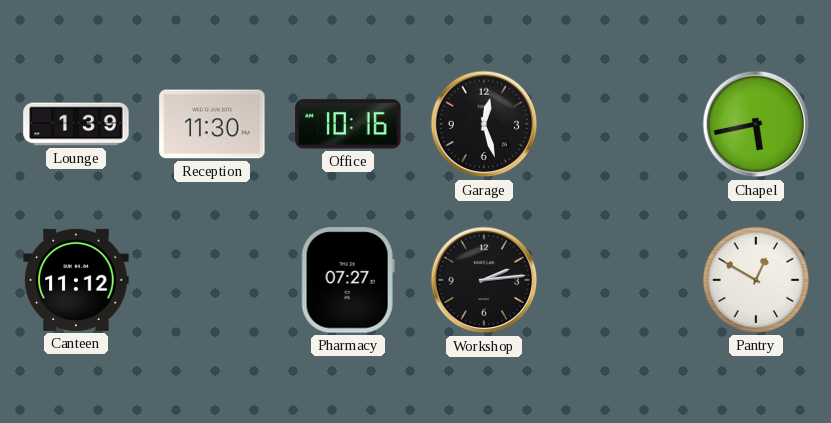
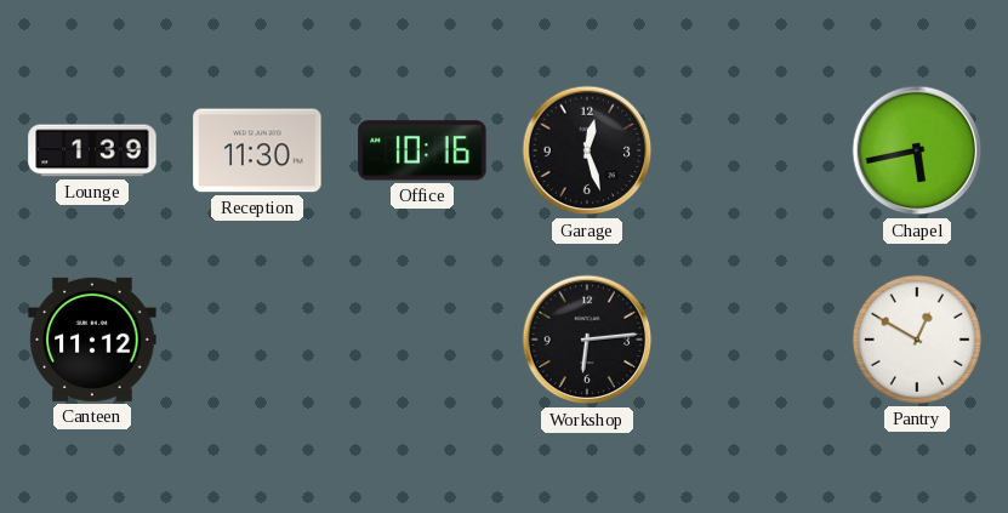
Pharmacy: 07:27 -> none
Workshop: 2:14 -> 6:14
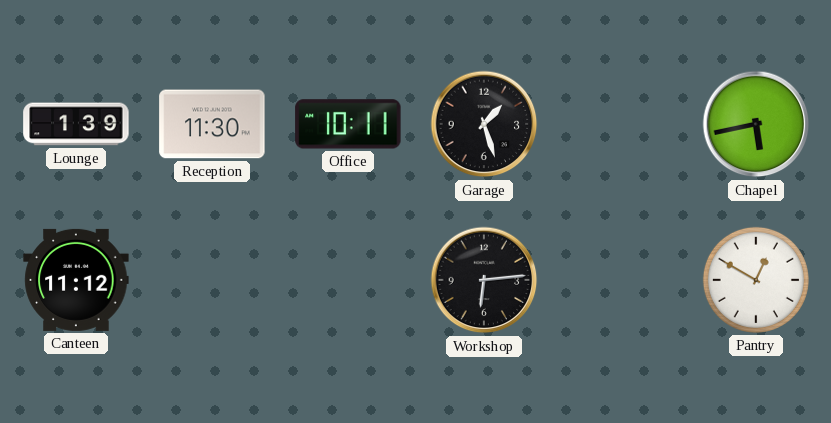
Office: 10:16 -> 10:11
Garage: 12:27 -> 1:27
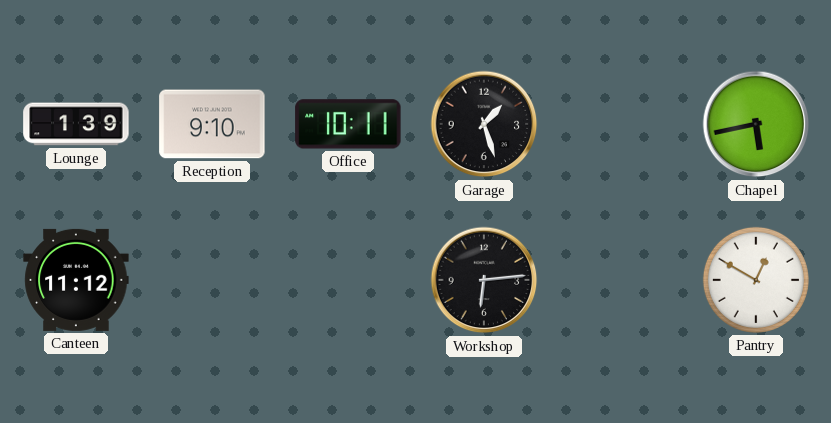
Reception: 11:30 -> 9:10
